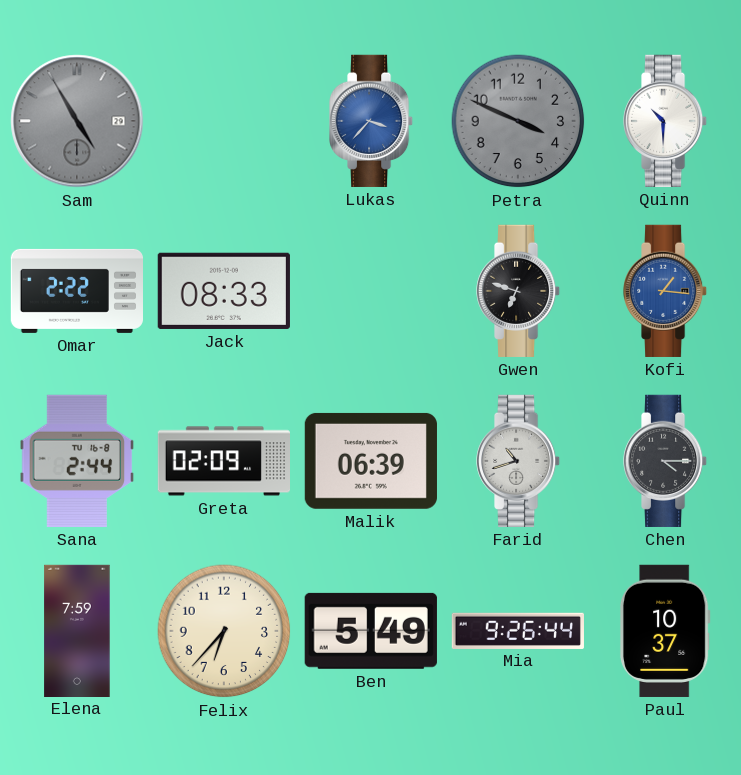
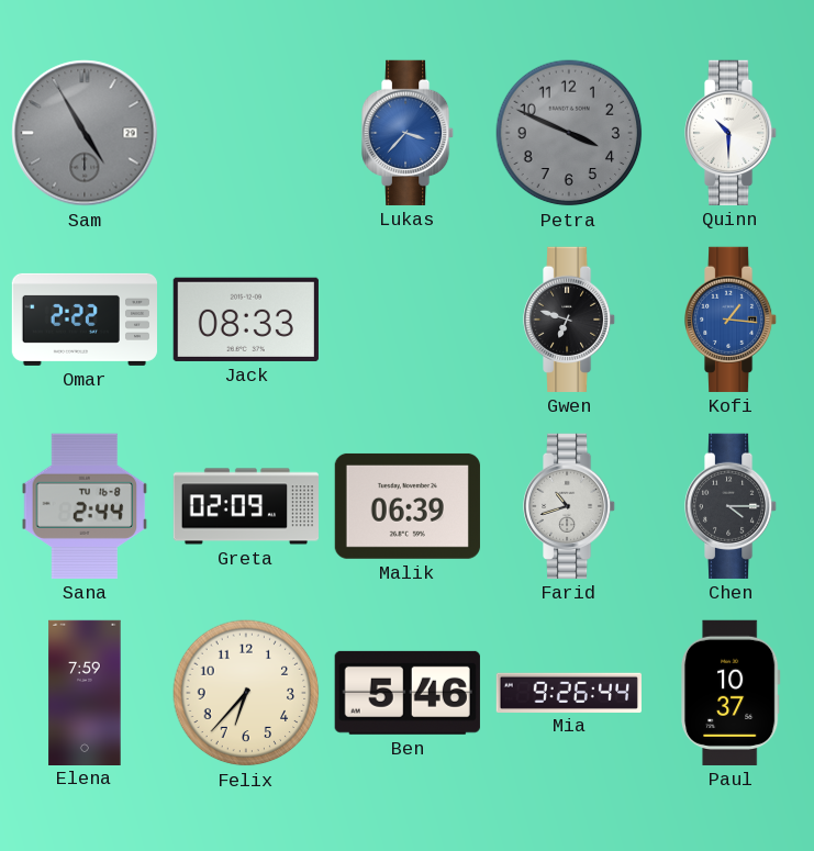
Ben: 5:49 -> 5:46
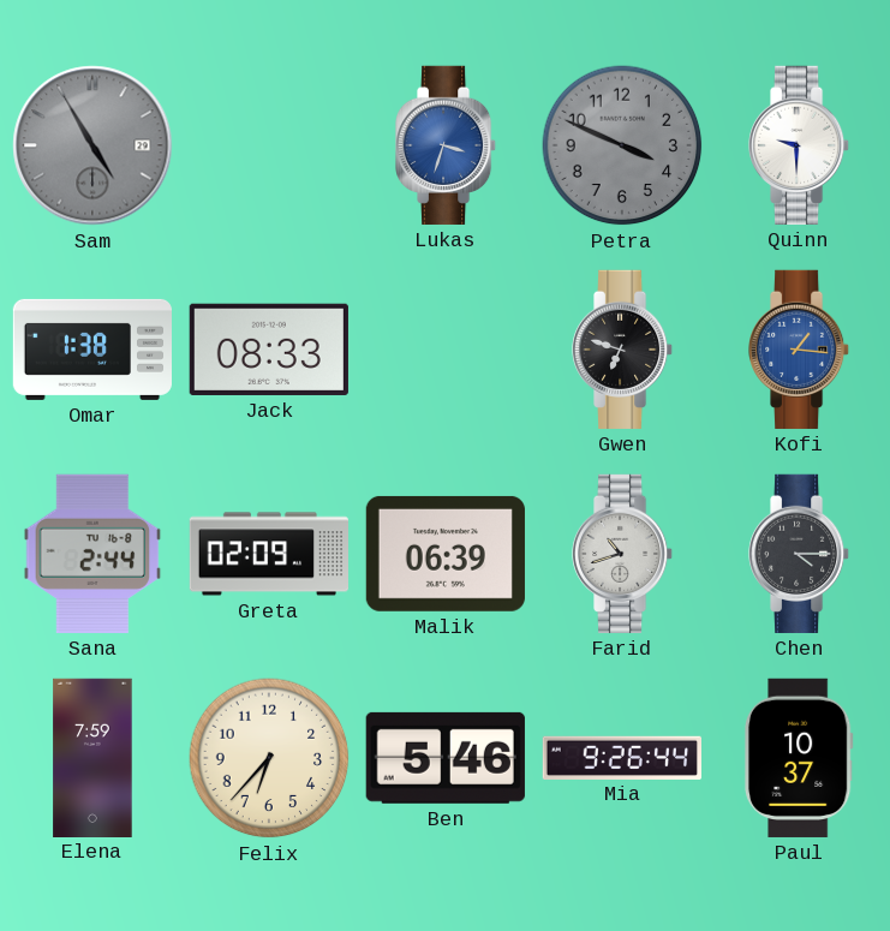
Lukas: 3:37 -> 3:33
Quinn: 10:30 -> 9:30
Omar: 2:22 -> 1:38
